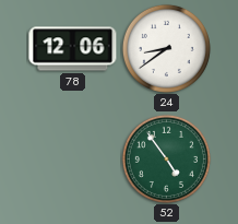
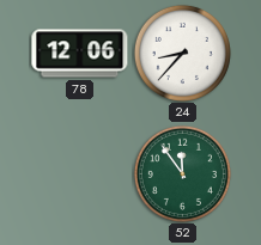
24: 8:39 -> 8:37
52: 4:54 -> 11:54
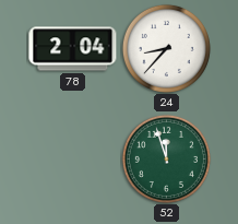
78: 12:06 -> 2:04
52: 11:54 -> 11:57
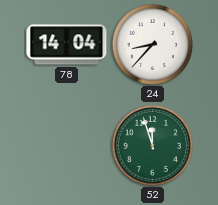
78: 2:04 -> 14:04
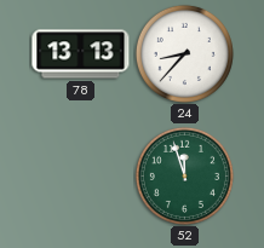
78: 14:04 -> 13:13
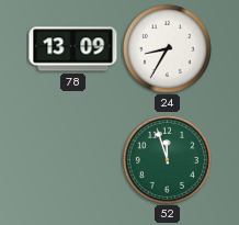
78: 13:13 -> 13:09
24: 8:37 -> 8:35
